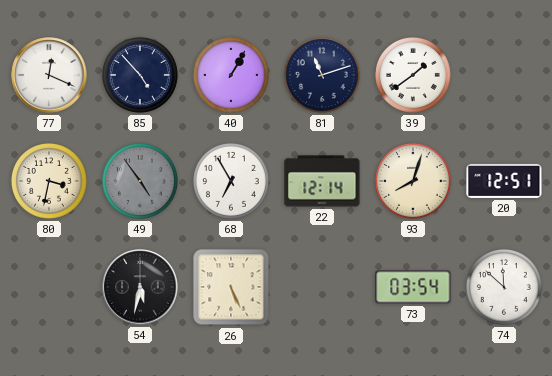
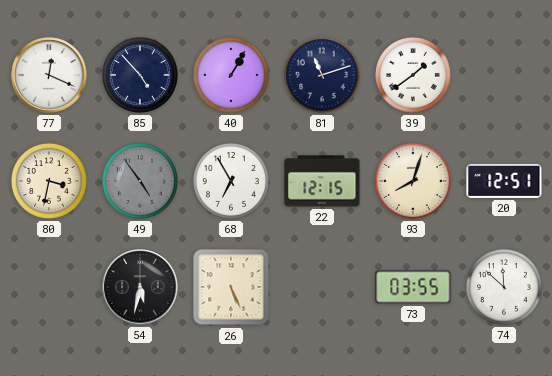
22: 12:14 -> 12:15
73: 03:54 -> 03:55
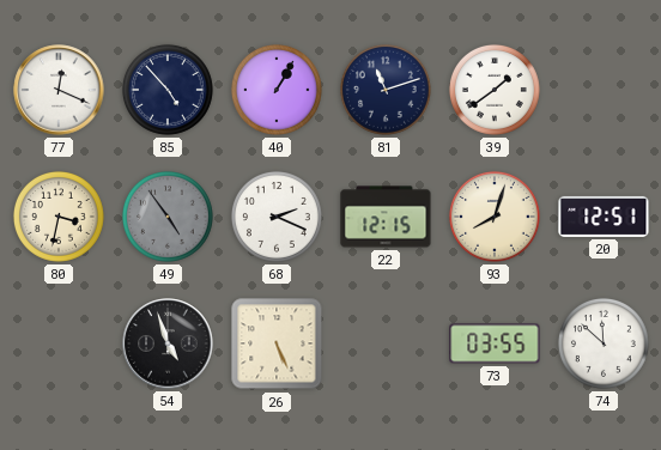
68: 6:55 -> 2:19
54: 5:32 -> 4:57
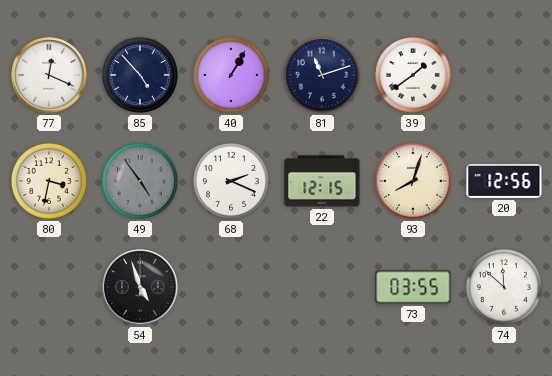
20: 12:51 -> 12:56
26: 5:26 -> none
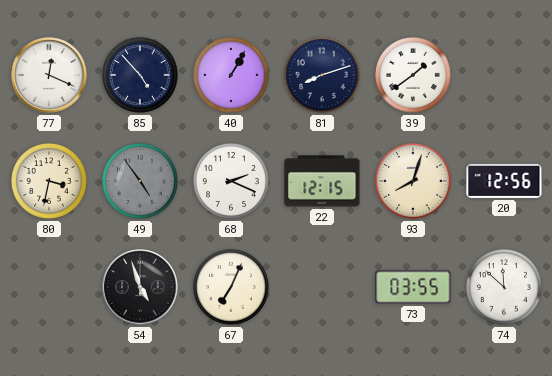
81: 11:12 -> 8:12
67: none -> 7:04
